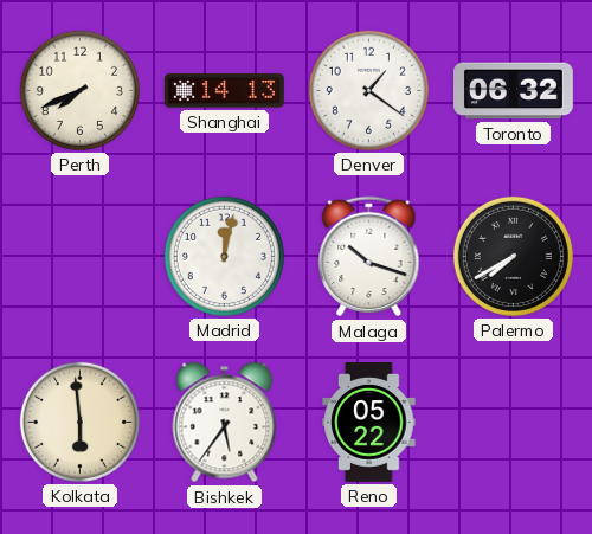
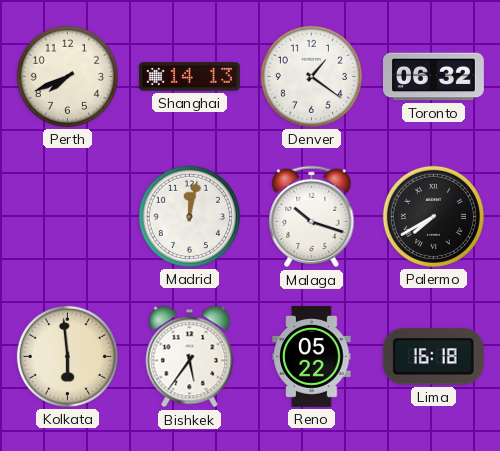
Lima: none -> 16:18
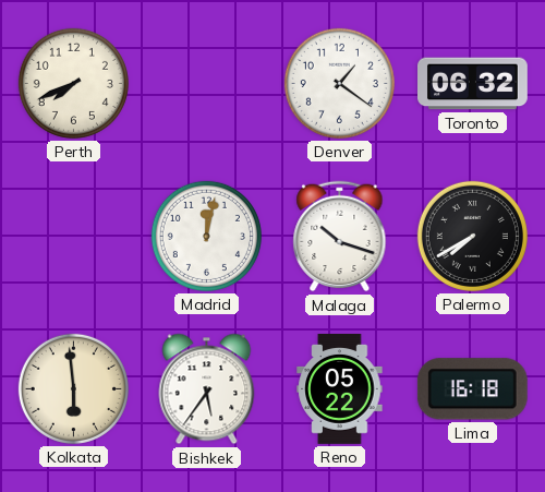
Shanghai: 14:13 -> none
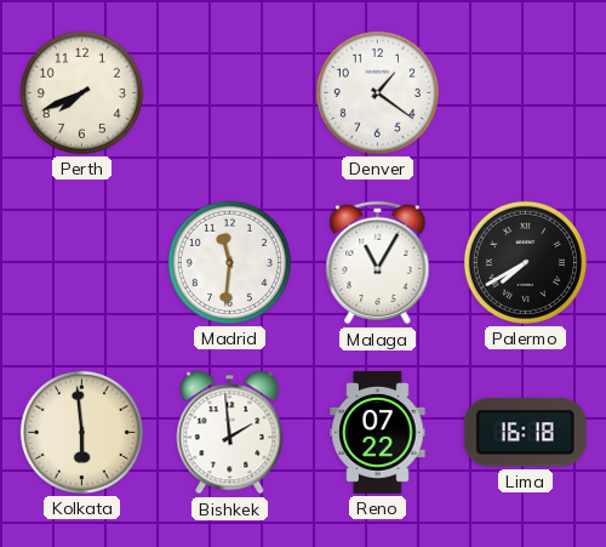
Toronto: 06:32 -> none
Madrid: 12:02 -> 11:31
Malaga: 10:18 -> 11:05
Bishkek: 5:36 -> 1:59
Reno: 05:22 -> 07:22
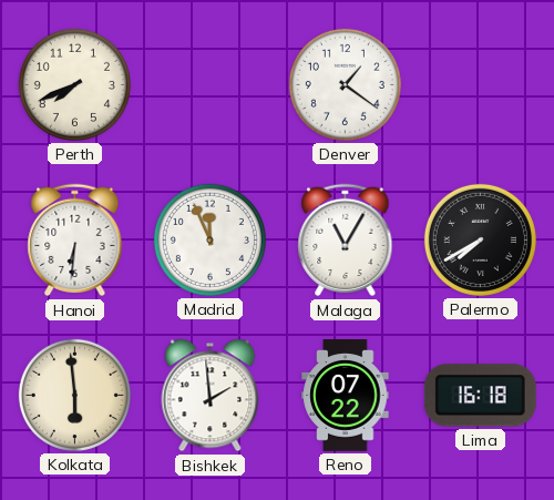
Hanoi: none -> 6:31
Madrid: 11:31 -> 11:56
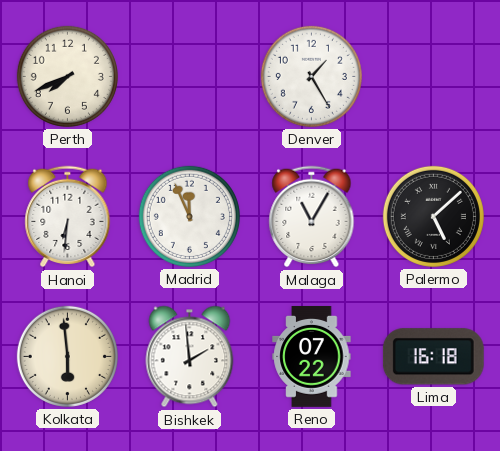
Denver: 1:21 -> 1:25
Palermo: 7:40 -> 5:08
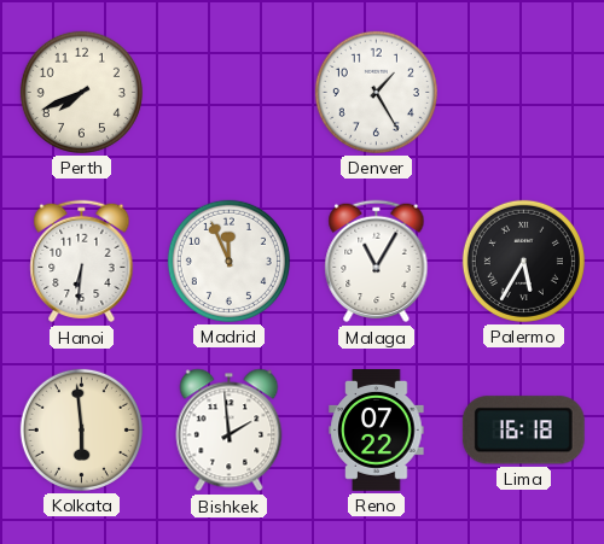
Palermo: 5:08 -> 5:35
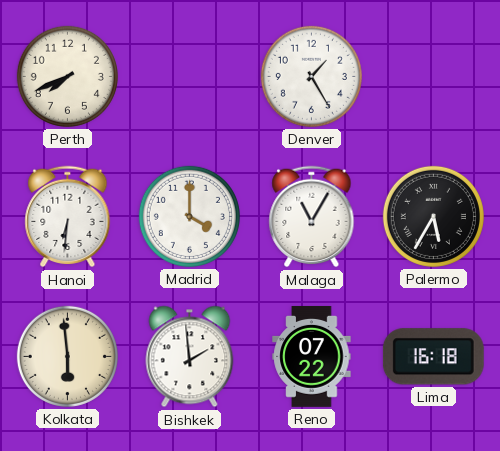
Madrid: 11:56 -> 4:00
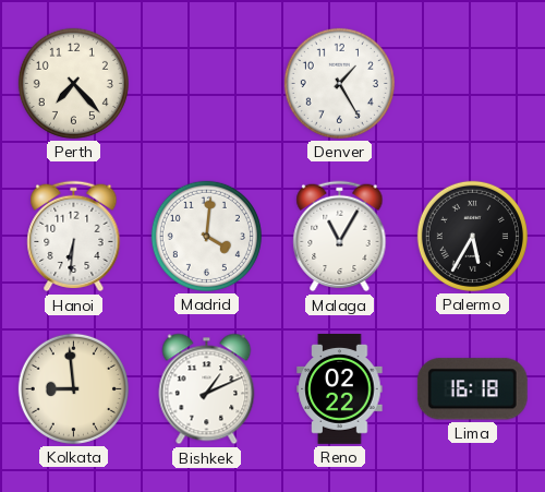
Perth: 7:41 -> 7:23
Madrid: 4:00 -> 4:01
Kolkata: 5:59 -> 8:59
Bishkek: 1:59 -> 1:11
Reno: 07:22 -> 02:22
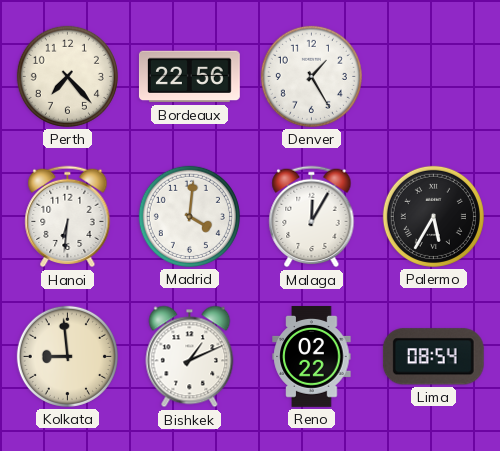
Bordeaux: none -> 22:56
Malaga: 11:05 -> 12:05
Lima: 16:18 -> 08:54
